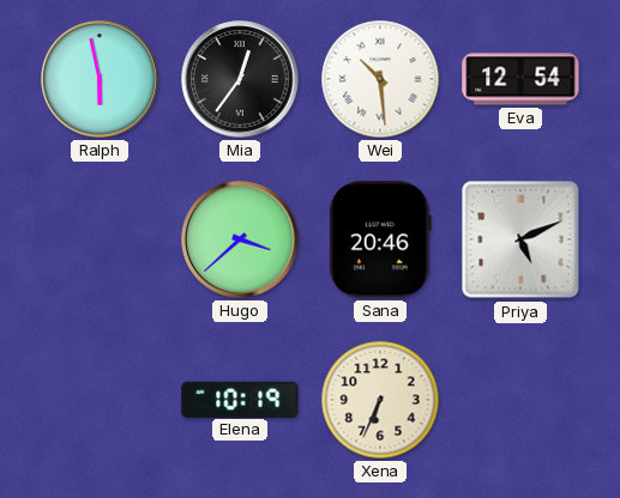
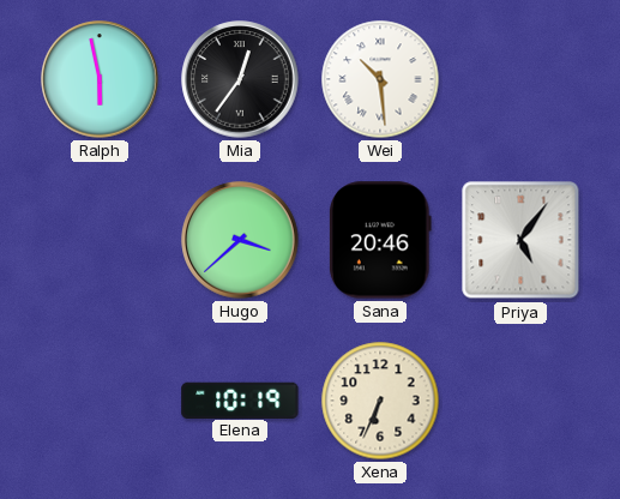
Eva: 12:54 -> none
Priya: 5:11 -> 5:06
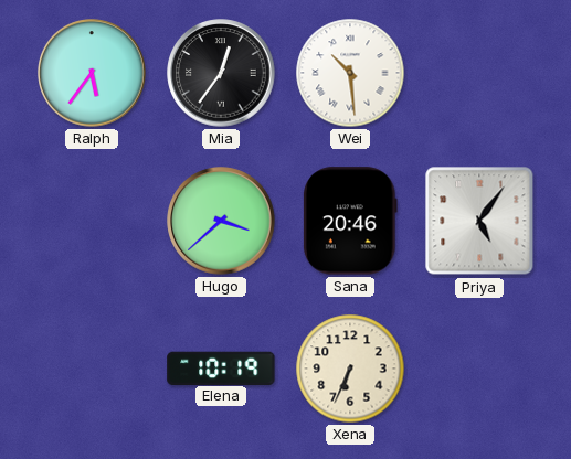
Ralph: 5:58 -> 5:36
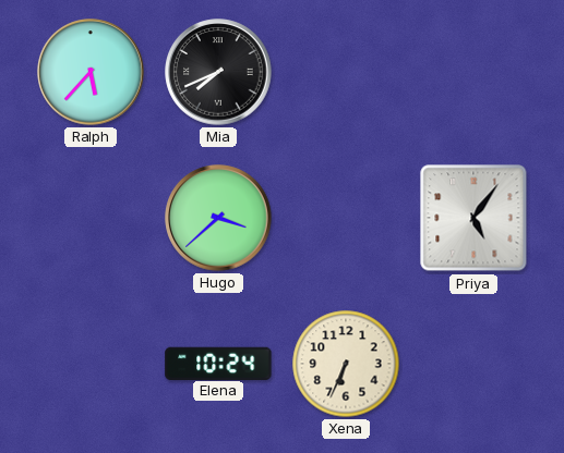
Ralph: 5:36 -> 5:37
Mia: 12:36 -> 7:41
Wei: 10:29 -> none
Sana: 20:46 -> none
Elena: 10:19 -> 10:24
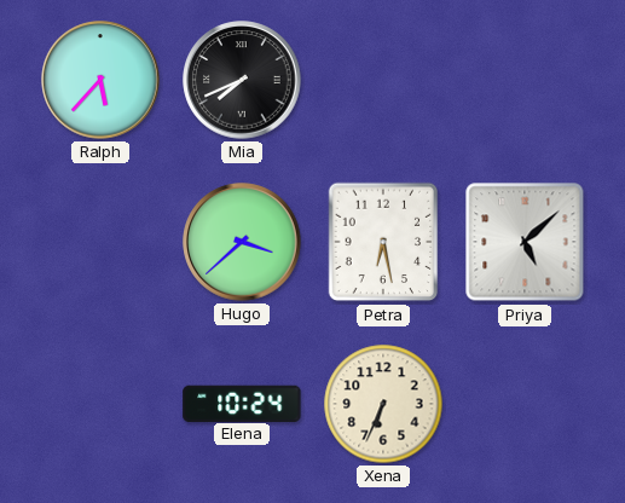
Petra: none -> 6:28
Priya: 5:06 -> 5:08
